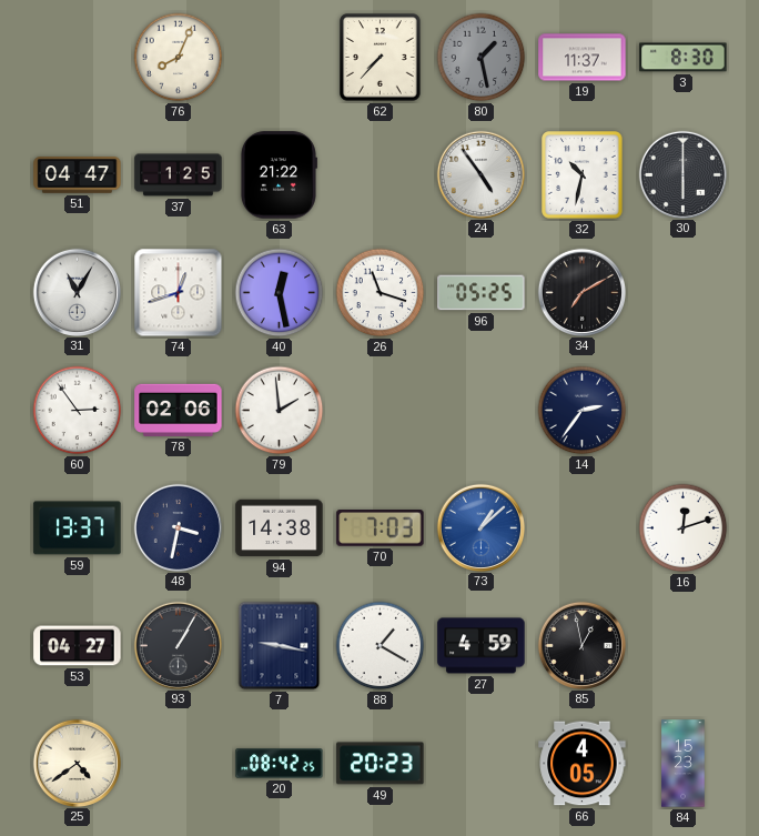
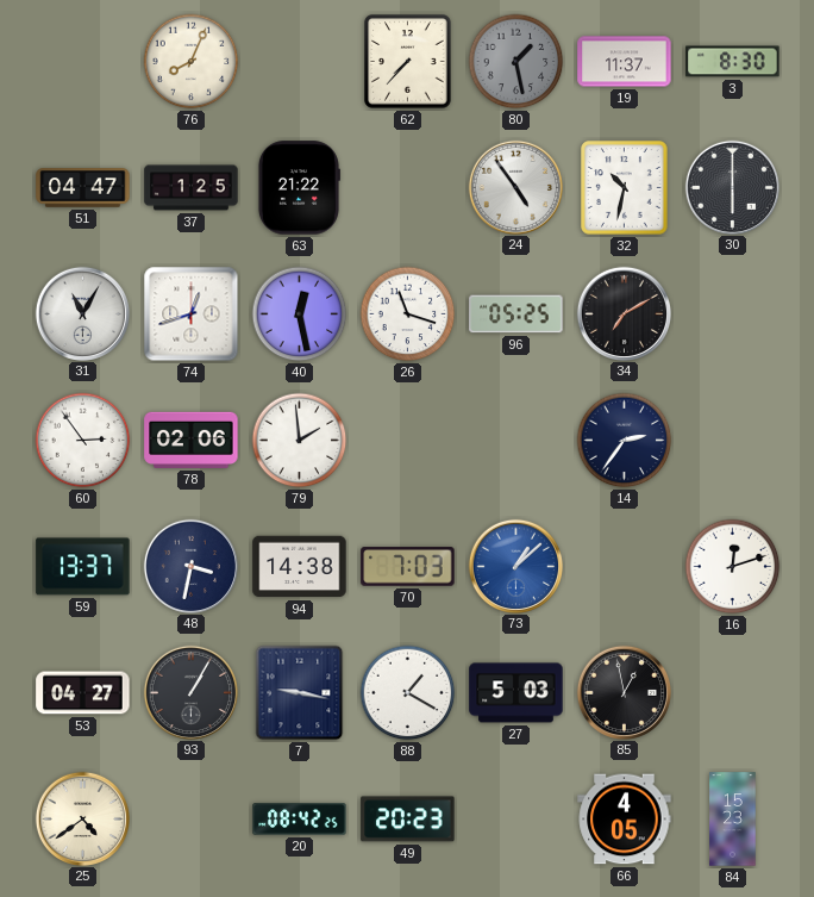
27: 4:59 -> 5:03
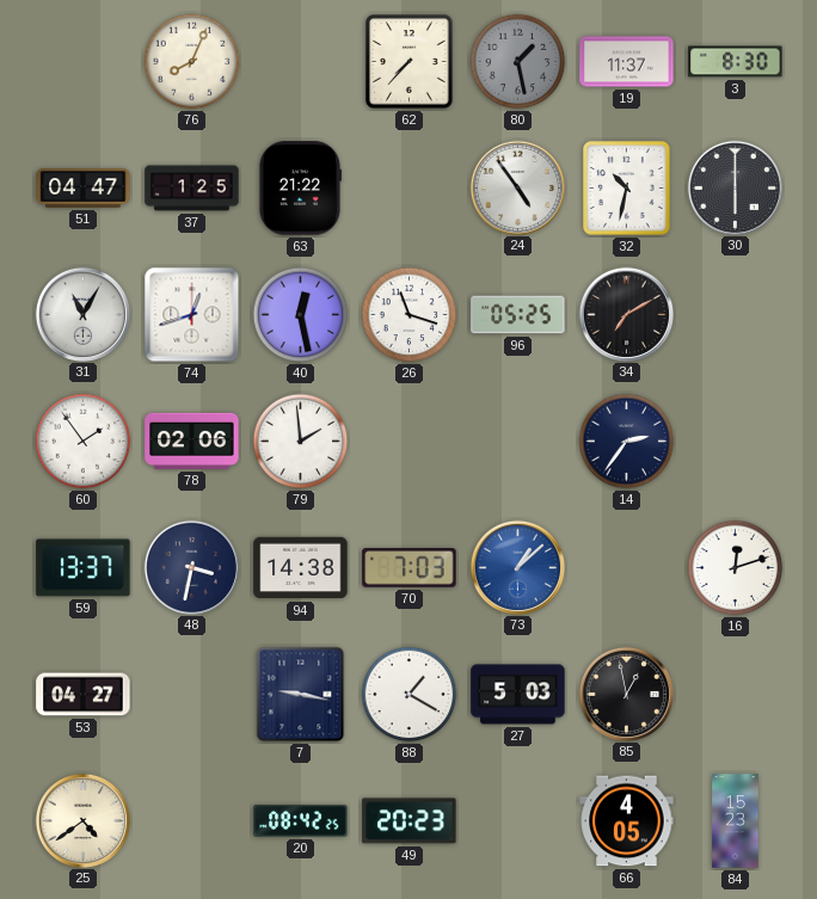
60: 2:54 -> 1:54
93: 1:05 -> none
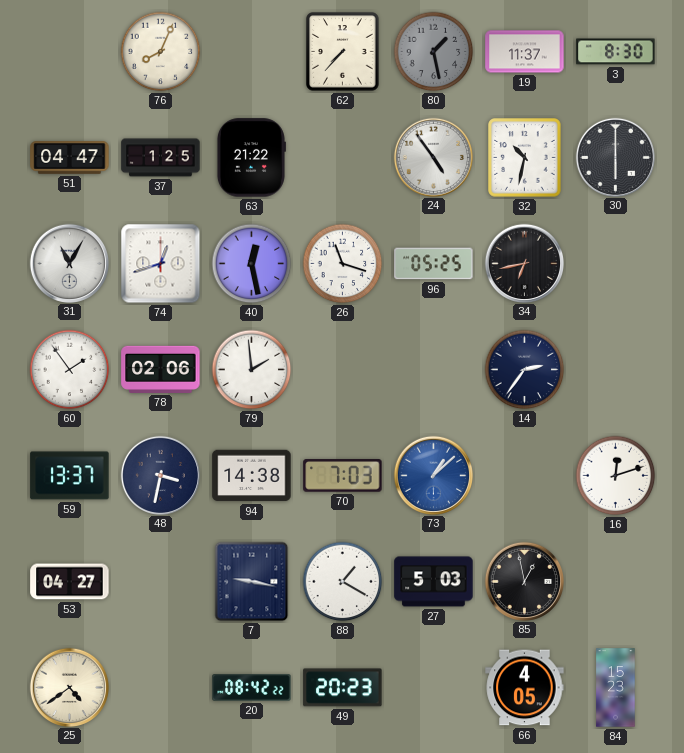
34: 7:10 -> 6:43
20: 08:42:25 -> 08:42:22
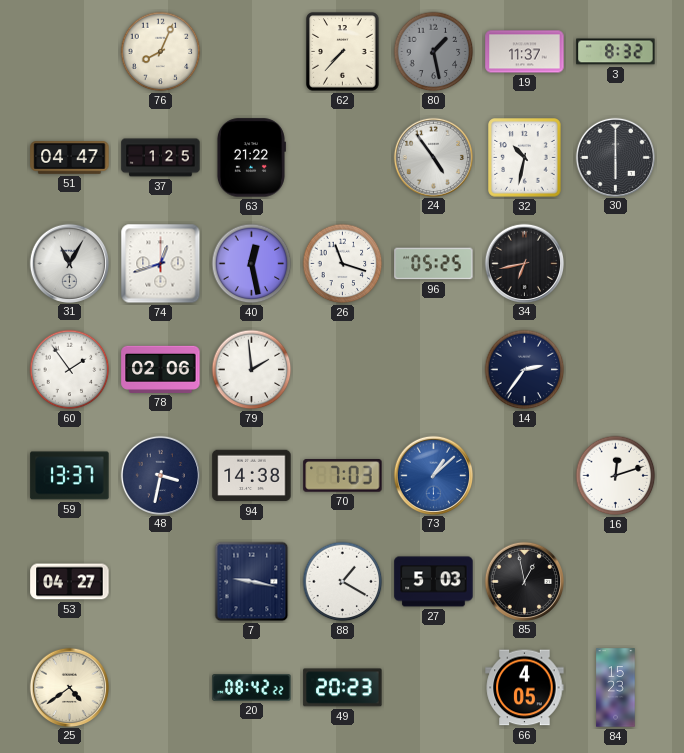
3: 8:30 -> 8:32
